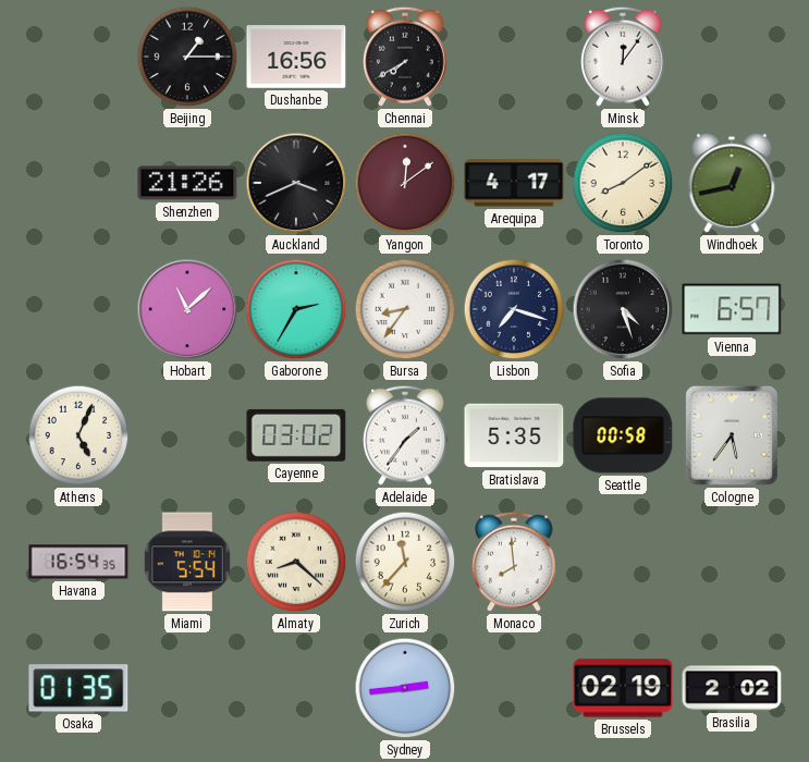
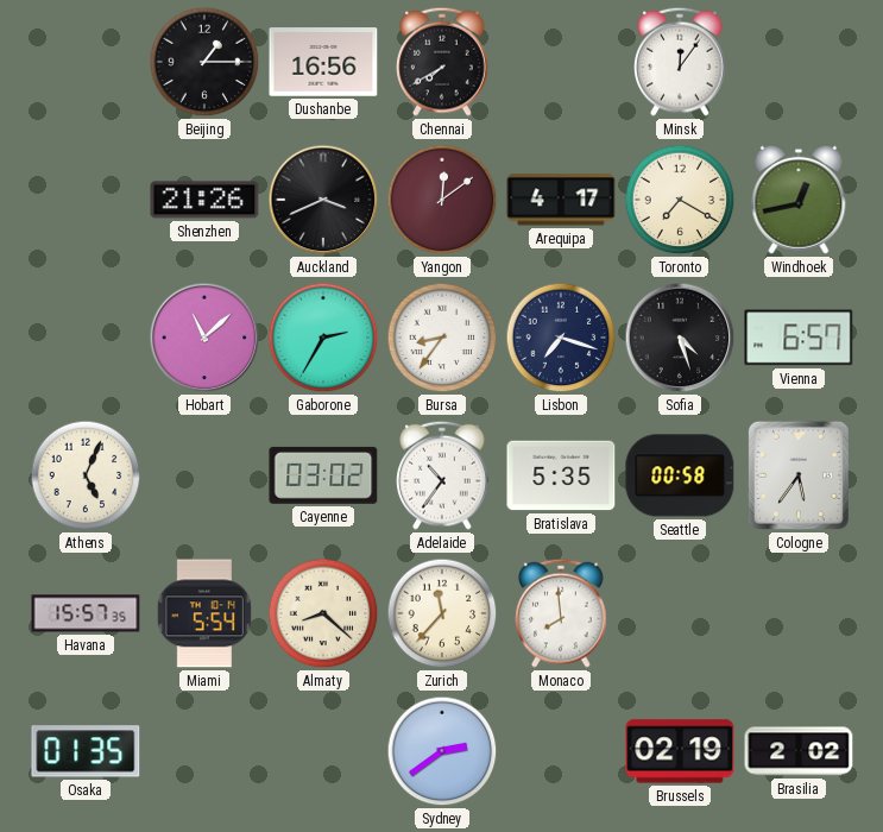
Toronto: 8:09 -> 7:20
Adelaide: 1:36 -> 10:36
Havana: 16:54 -> 15:57
Sydney: 2:44 -> 2:39
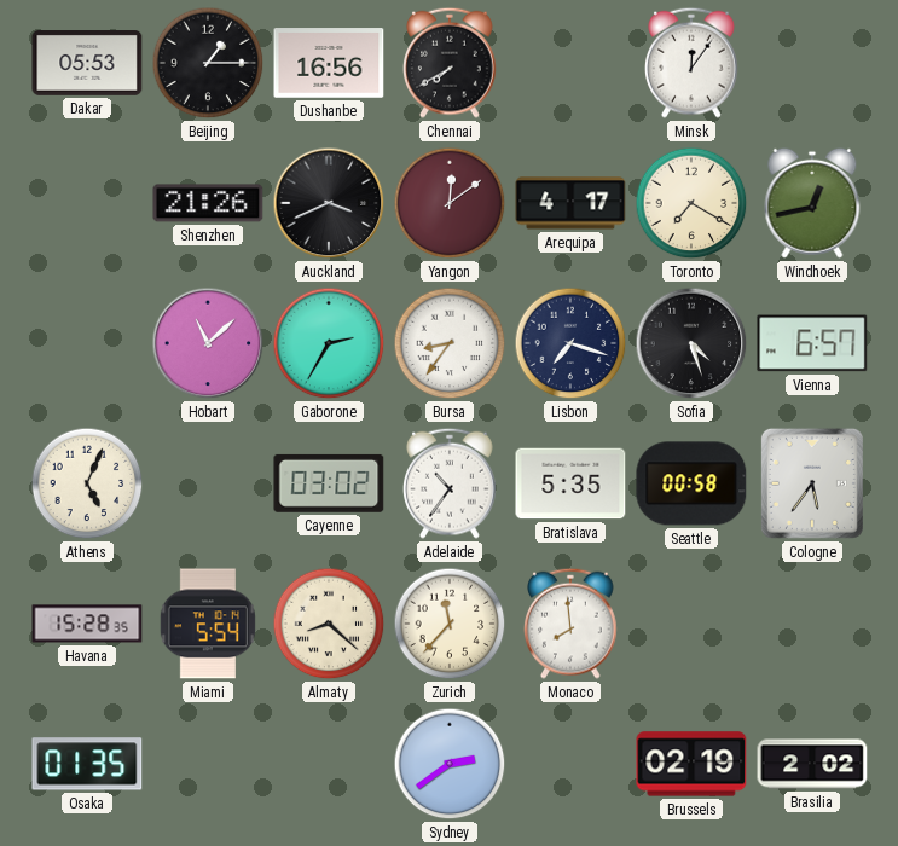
Dakar: none -> 05:53
Havana: 15:57 -> 15:28
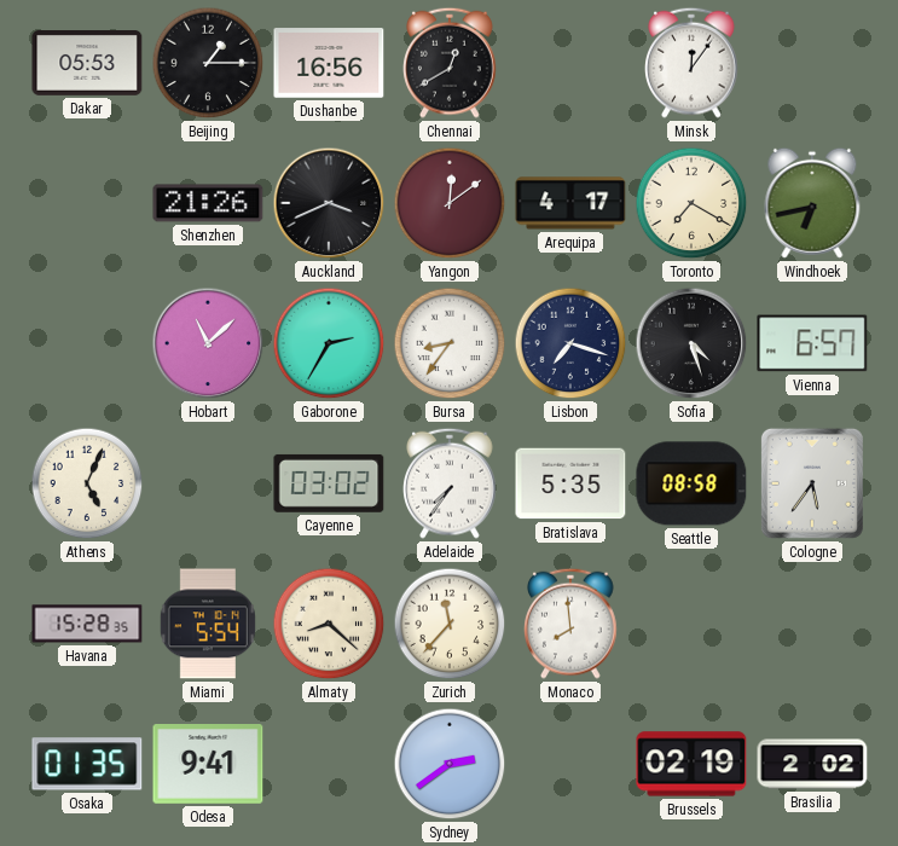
Chennai: 7:40 -> 12:40
Windhoek: 12:43 -> 6:43
Adelaide: 10:36 -> 7:36
Seattle: 00:58 -> 08:58
Odesa: none -> 9:41
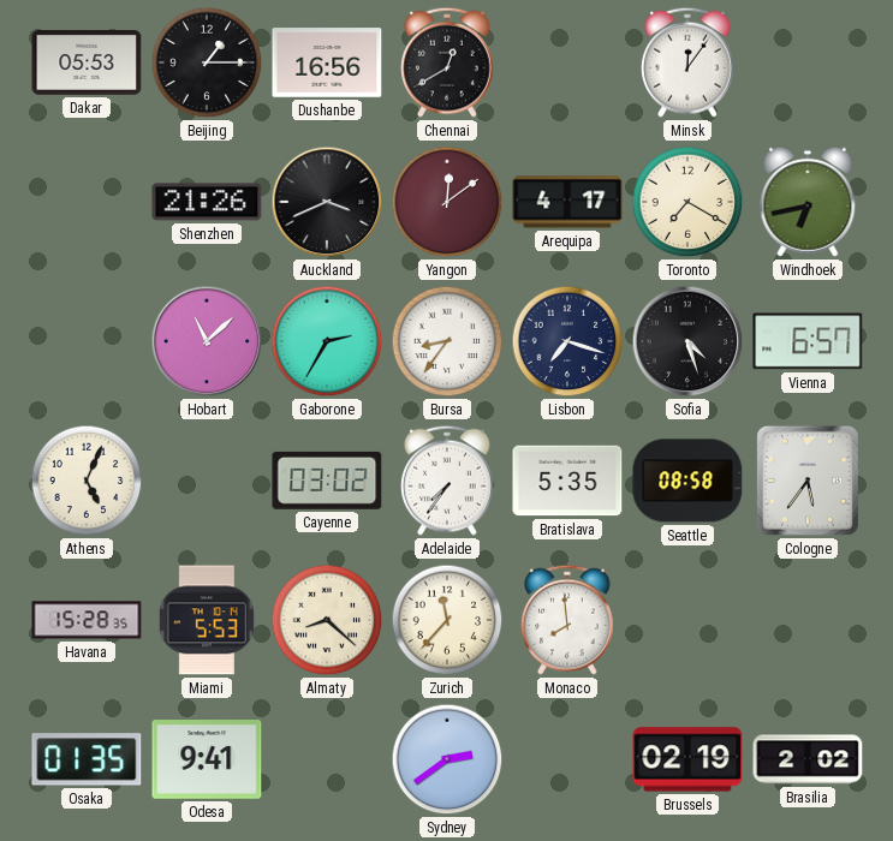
Miami: 5:54 -> 5:53
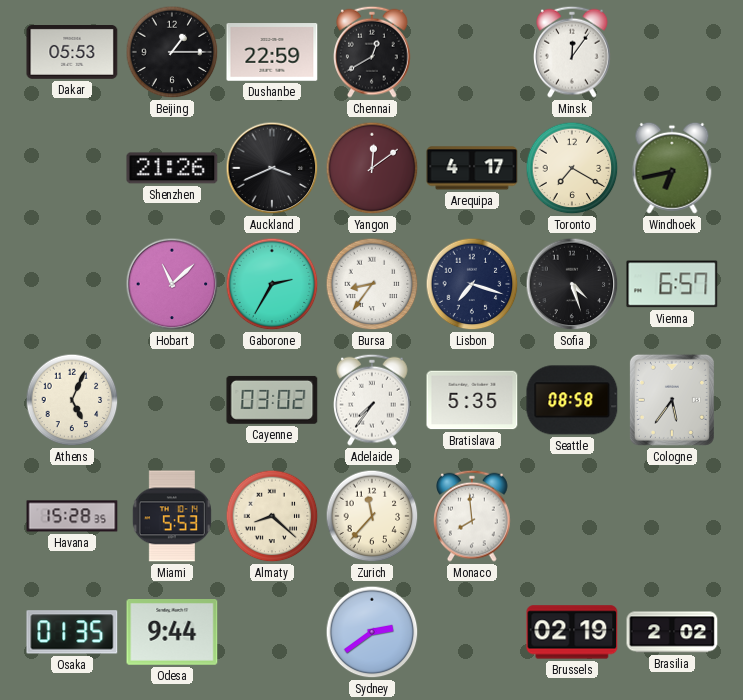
Dushanbe: 16:56 -> 22:59
Odesa: 9:41 -> 9:44
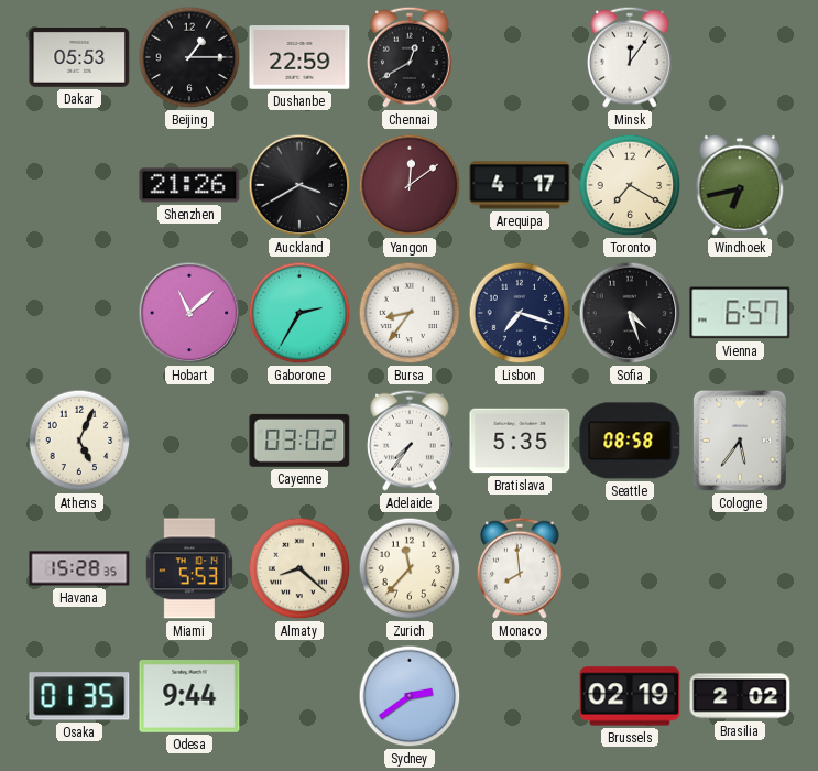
Auckland: 3:41 -> 3:40
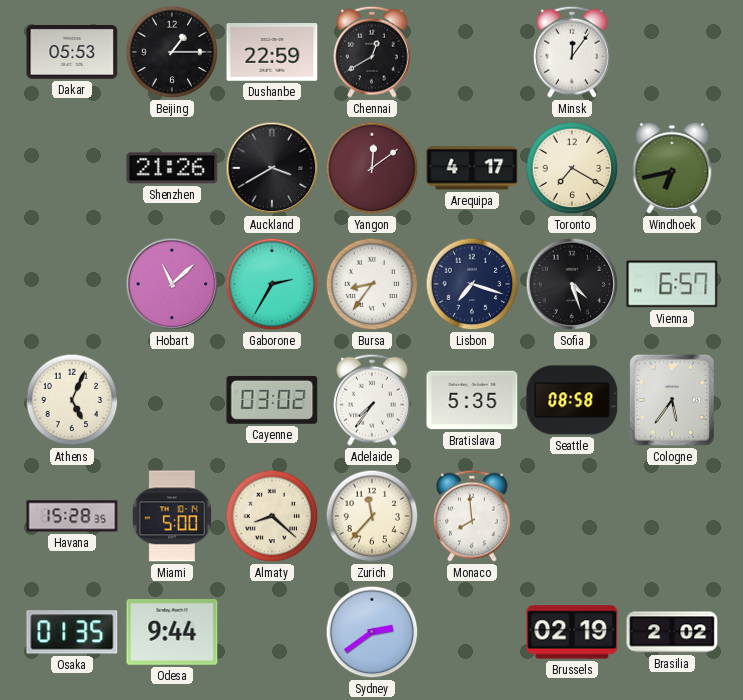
Miami: 5:53 -> 5:00
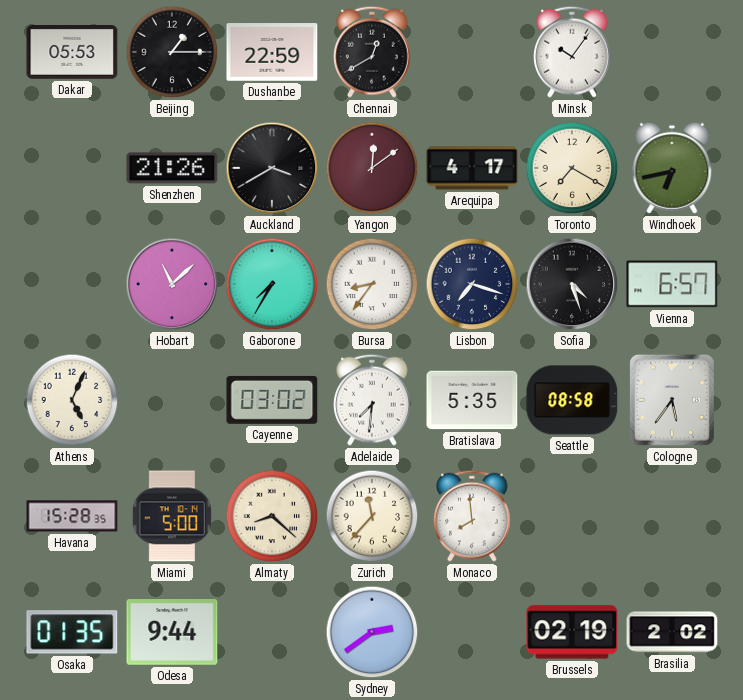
Minsk: 12:06 -> 10:06
Gaborone: 2:35 -> 7:35
Adelaide: 7:36 -> 7:31
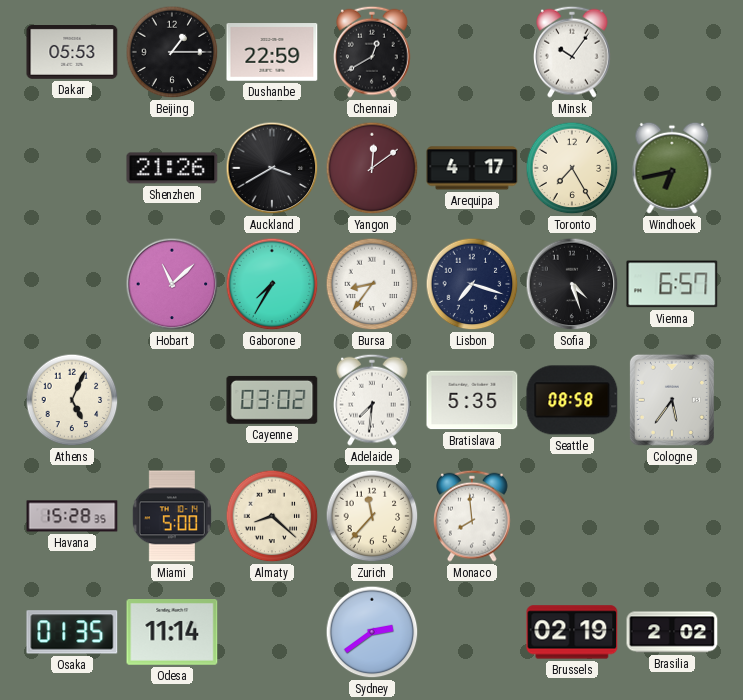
Toronto: 7:20 -> 7:25
Odesa: 9:44 -> 11:14
